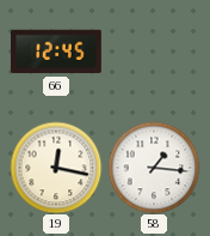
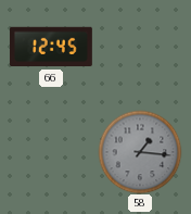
19: 12:17 -> none
58 dial: white -> grey
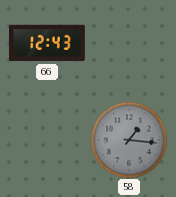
66: 12:45 -> 12:43
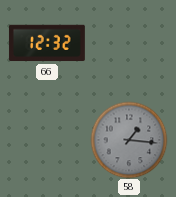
66: 12:43 -> 12:32
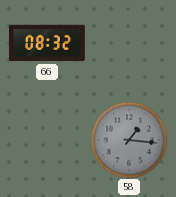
66: 12:32 -> 08:32
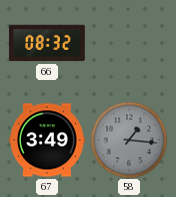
67: none -> 3:49
